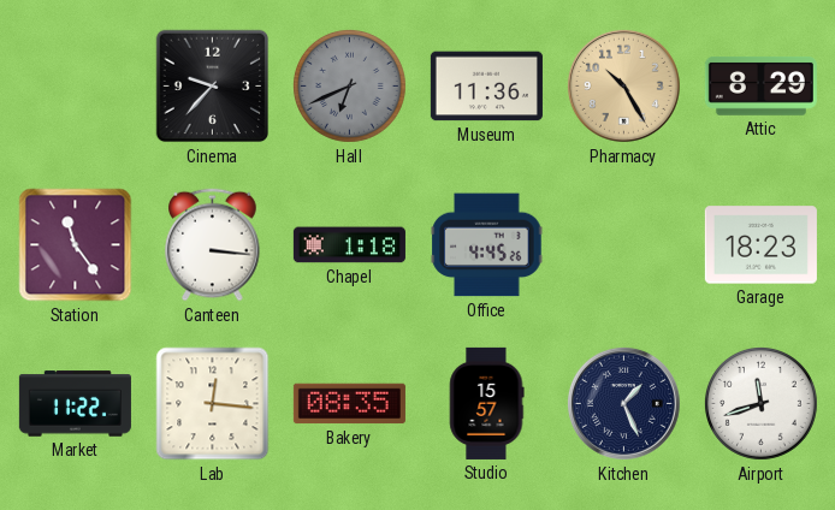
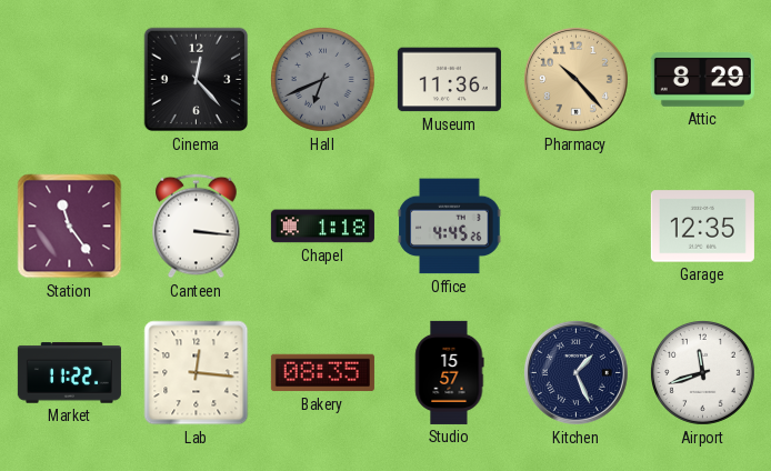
Cinema: 9:37 -> 12:23
Pharmacy: 10:25 -> 10:23
Garage: 18:23 -> 12:35
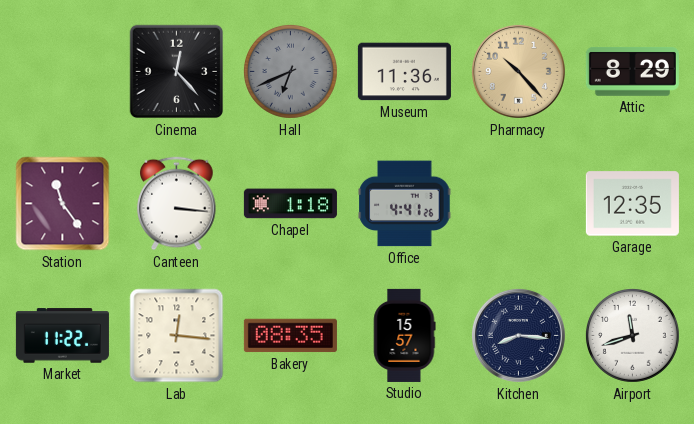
Office: 4:45 -> 4:41
Kitchen: 1:26 -> 8:16
